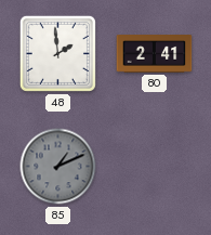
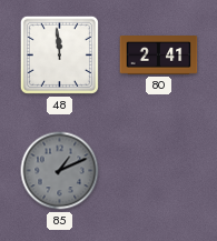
48: 1:59 -> 11:59
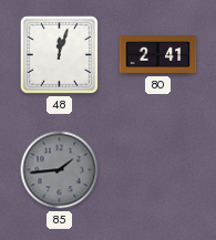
48: 11:59 -> 12:03
85: 1:11 -> 1:44
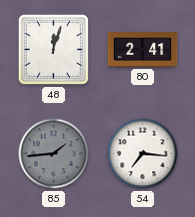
54: none -> 7:16
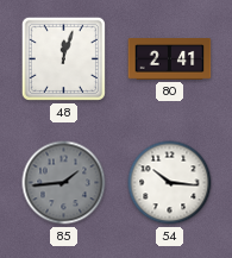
54: 7:16 -> 10:16
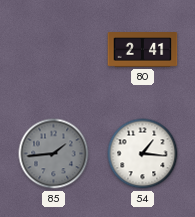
48: 12:03 -> none
54: 10:16 -> 1:16
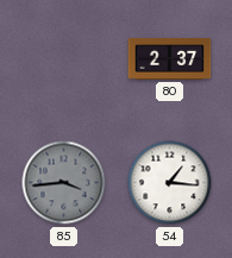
80: 2:41 -> 2:37
85: 1:44 -> 3:44
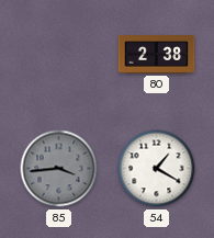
80: 2:37 -> 2:38
54: 1:16 -> 1:20
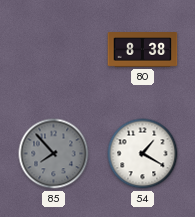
80: 2:38 -> 8:38
85: 3:44 -> 7:53
